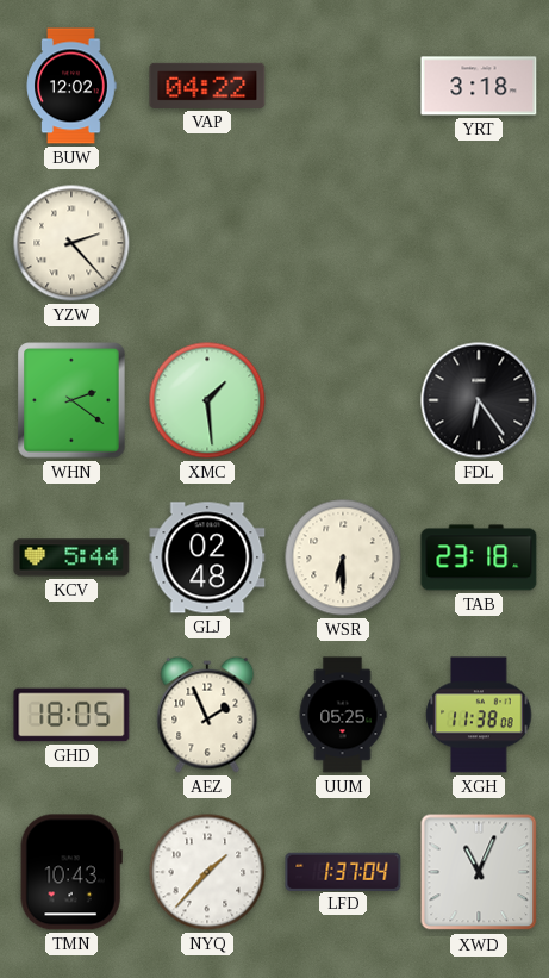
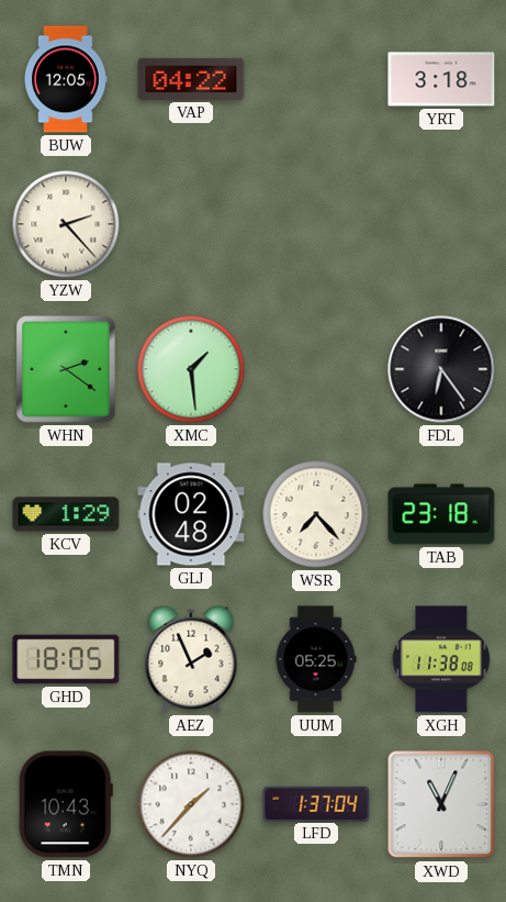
BUW: 12:02 -> 12:05
KCV: 5:44 -> 1:29
WSR: 6:30 -> 7:23
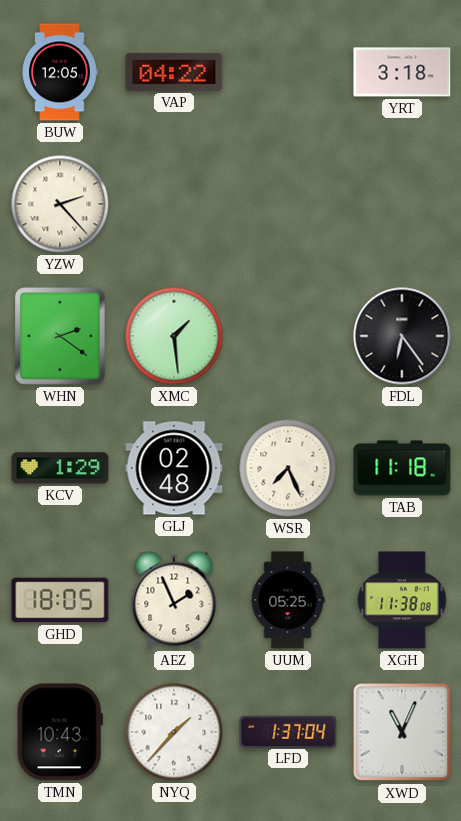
WSR: 7:23 -> 7:26
TAB: 23:18 -> 11:18
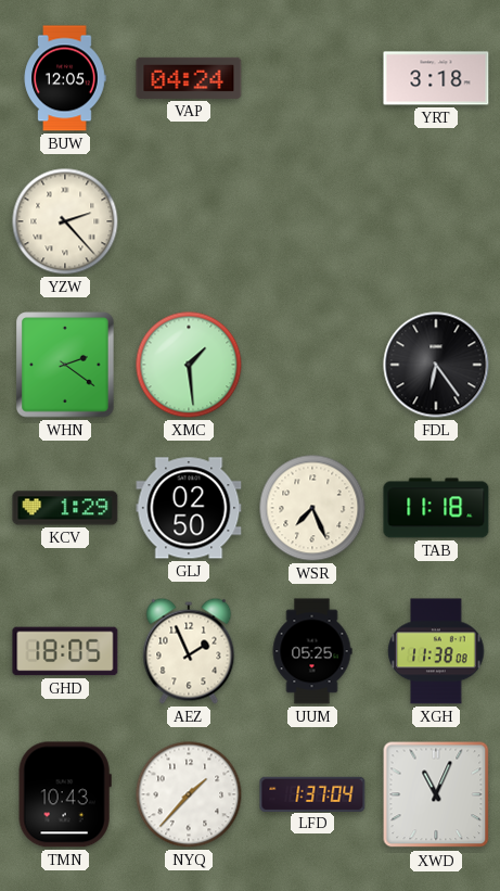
VAP: 04:22 -> 04:24
GLJ: 02:48 -> 02:50
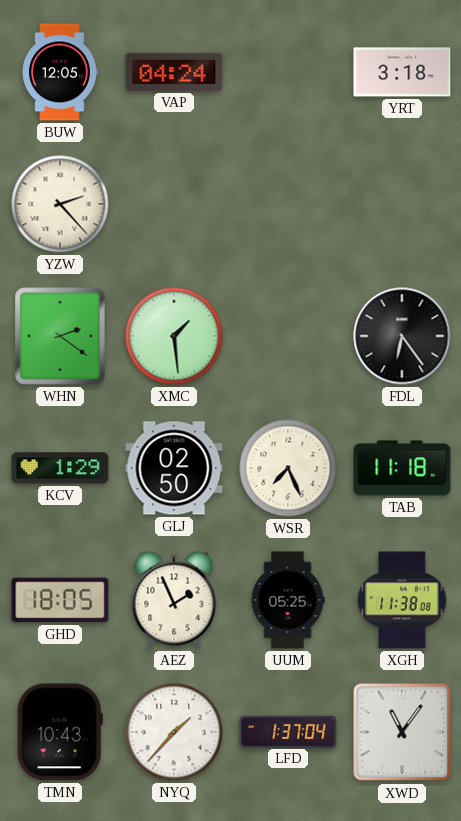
XWD: 11:04 -> 11:06
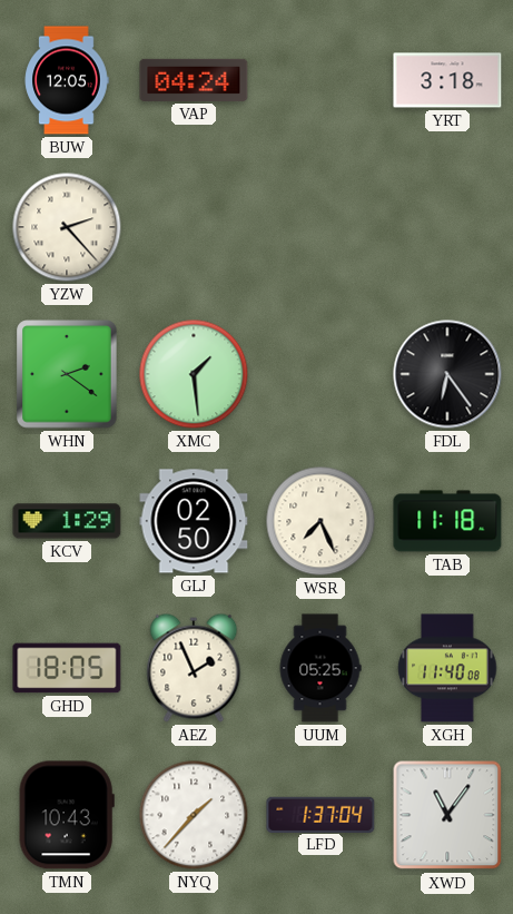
XGH: 11:38 -> 11:40
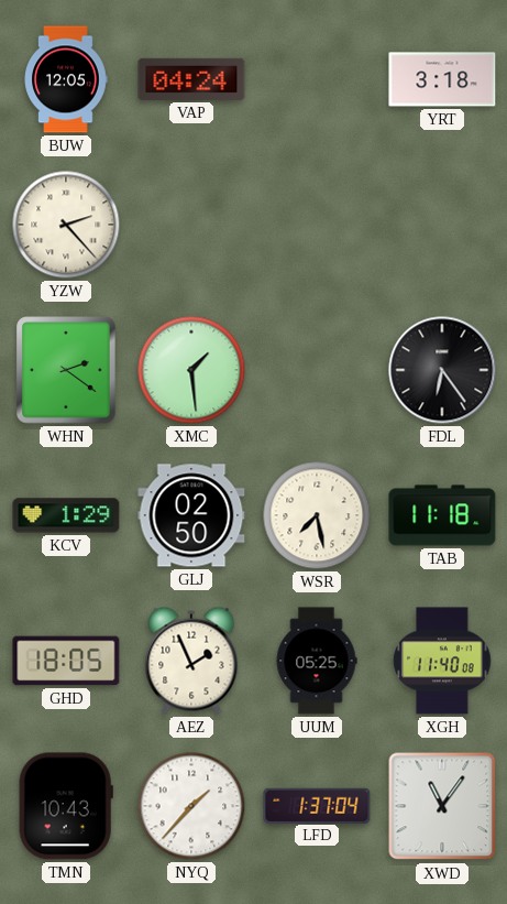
WSR: 7:26 -> 7:28
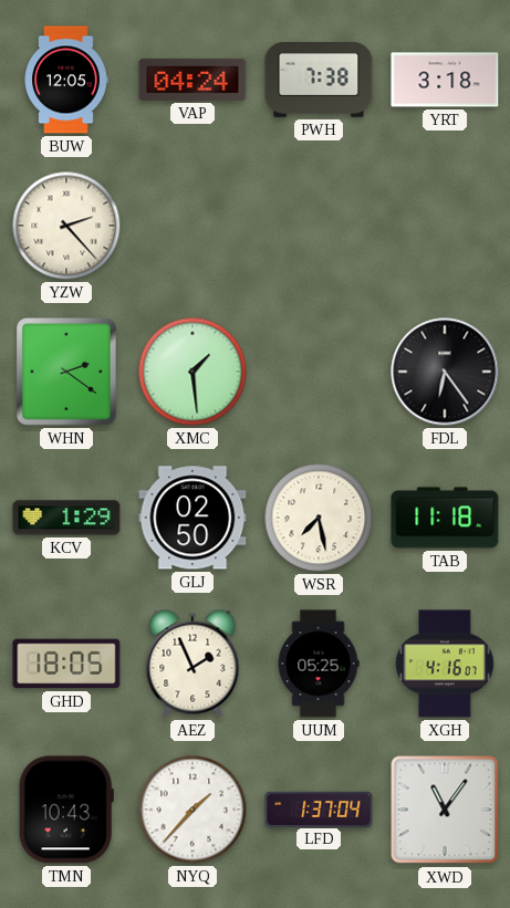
PWH: none -> 7:38
XGH: 11:40 -> 4:16
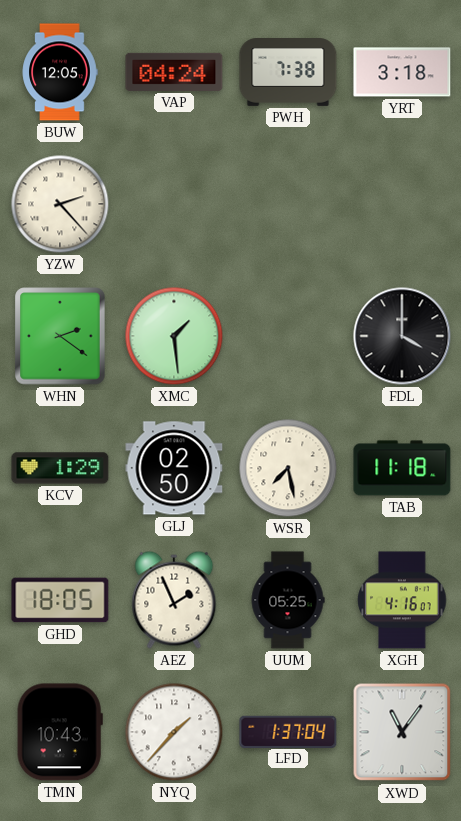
FDL: 6:24 -> 4:00
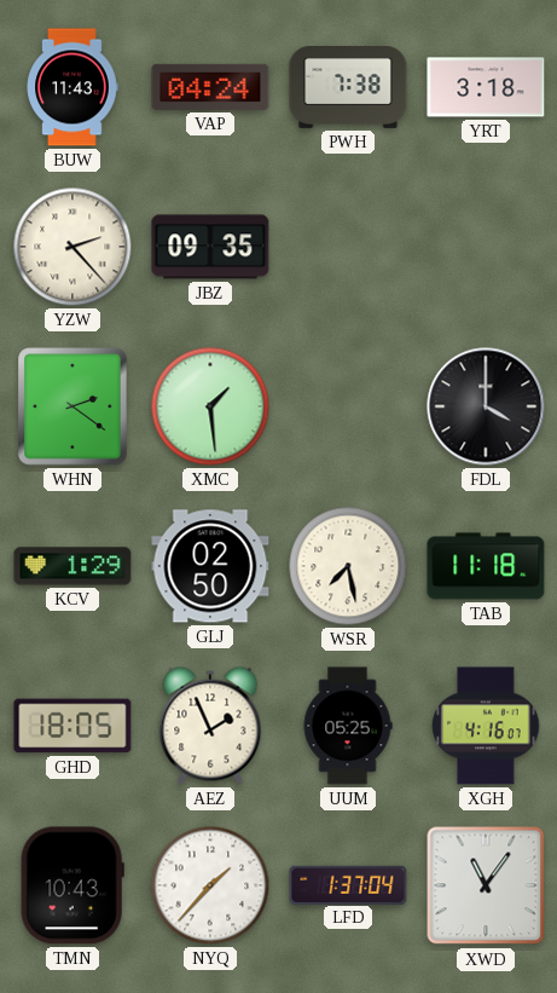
BUW: 12:05 -> 11:43
JBZ: none -> 09:35
